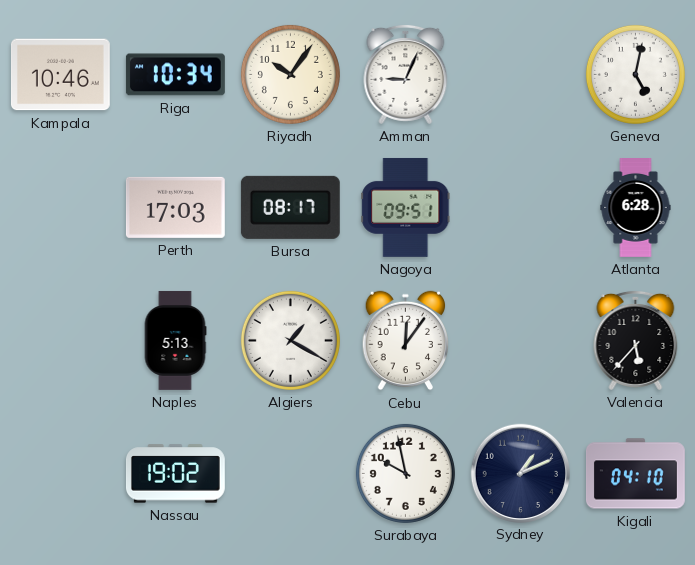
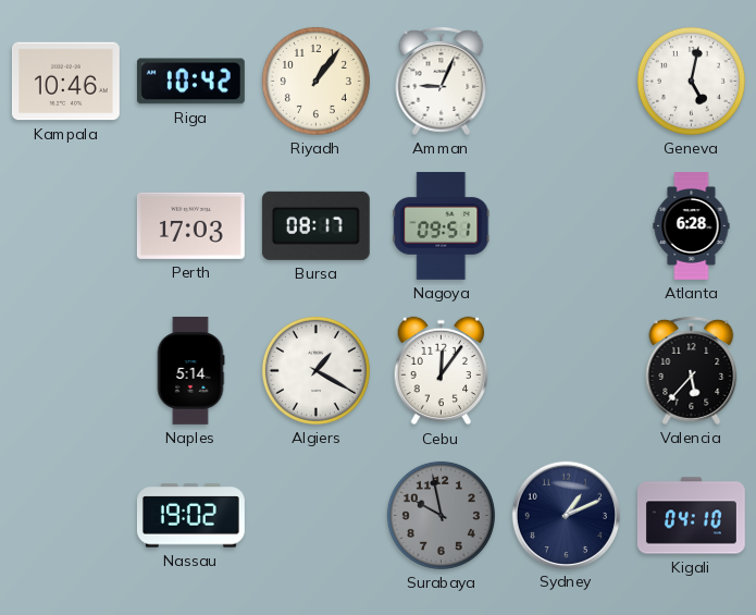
Riga: 10:34 -> 10:42
Riyadh: 10:06 -> 1:06
Naples: 5:13 -> 5:14
Surabaya dial: white -> grey
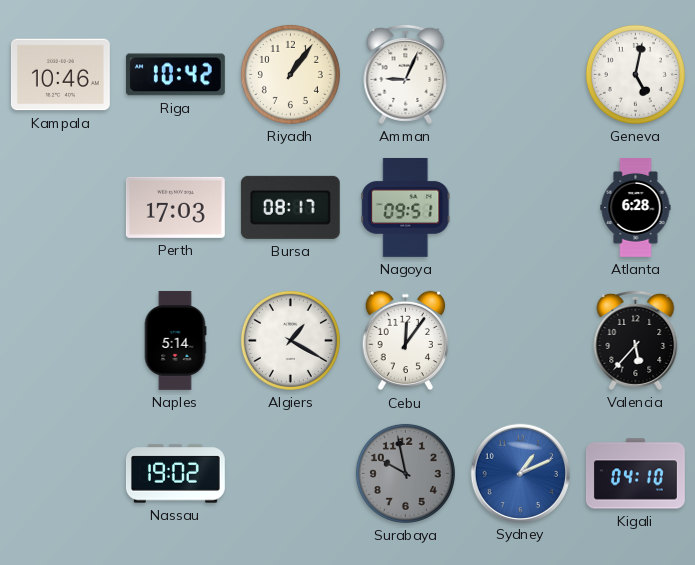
Sydney dial: navy -> blue
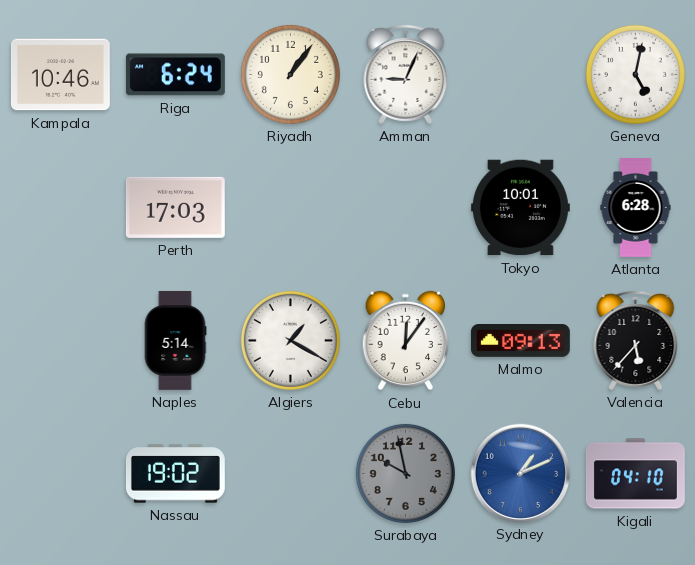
Riga: 10:42 -> 6:24
Bursa: 08:17 -> none
Nagoya: 09:51 -> none
Tokyo: none -> 10:01
Malmo: none -> 09:13
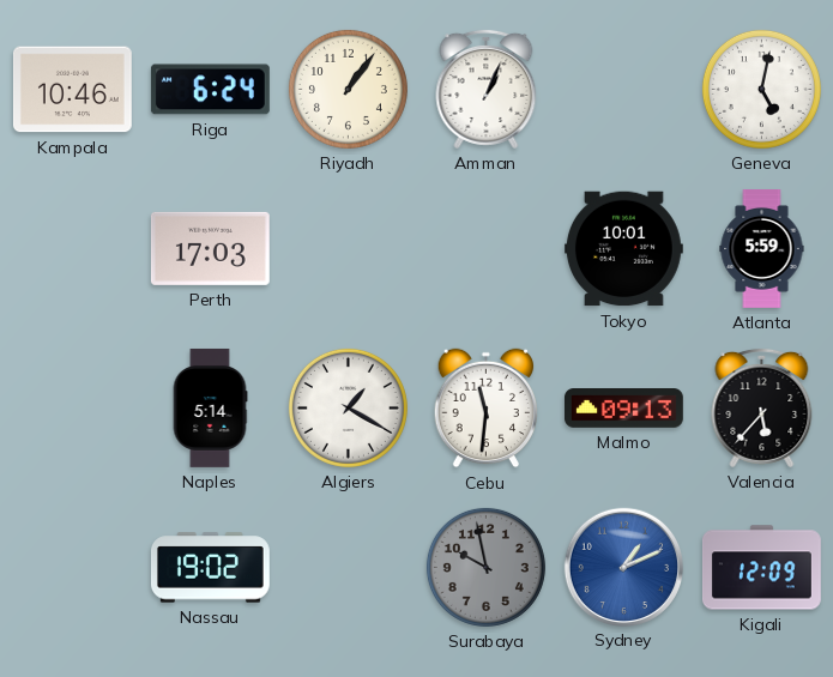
Amman: 9:04 -> 1:04
Atlanta: 6:28 -> 5:59
Cebu: 12:06 -> 11:31
Kigali: 04:10 -> 12:09
